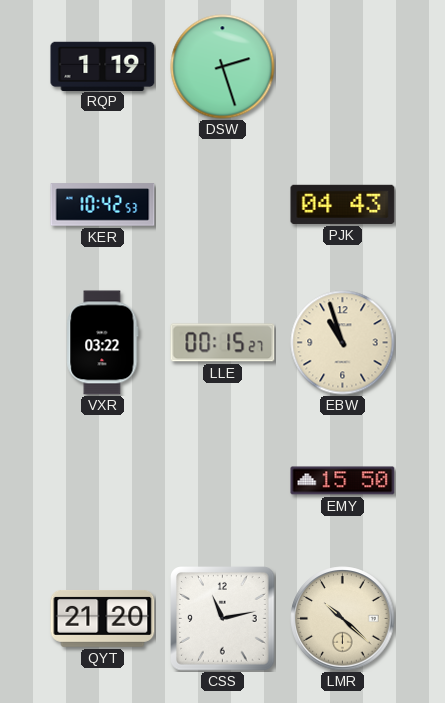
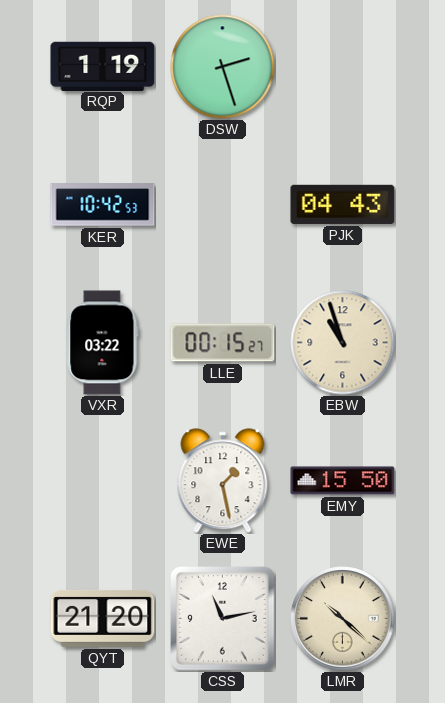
EWE: none -> 1:28
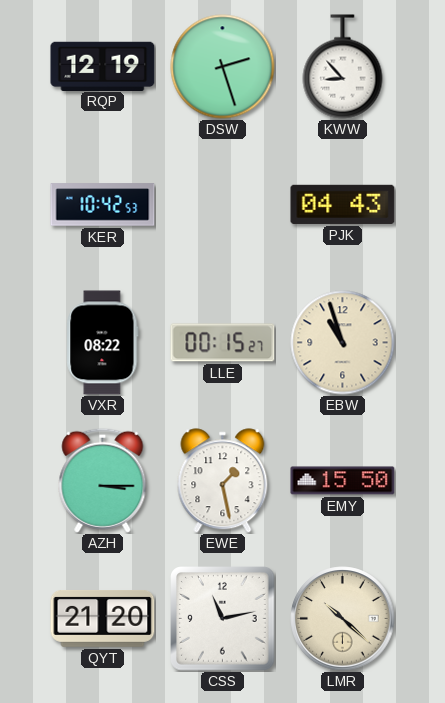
RQP: 1:19 -> 12:19
KWW: none -> 8:53
VXR: 03:22 -> 08:22
AZH: none -> 3:15
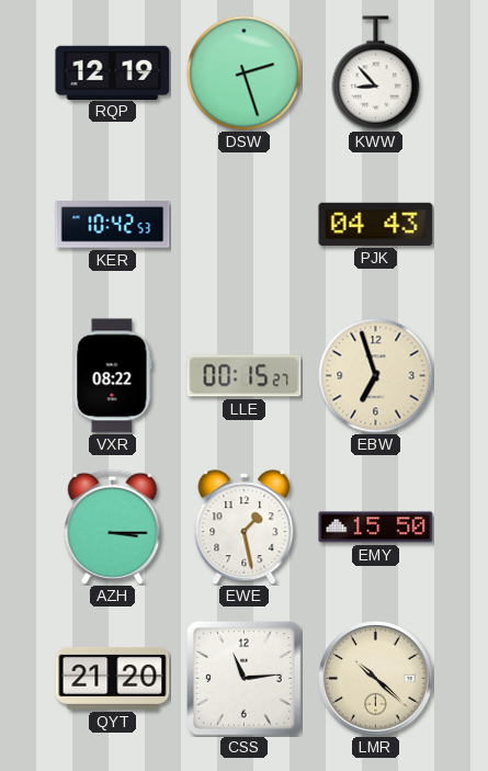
EBW: 10:57 -> 6:57
CSS: 11:13 -> 11:14
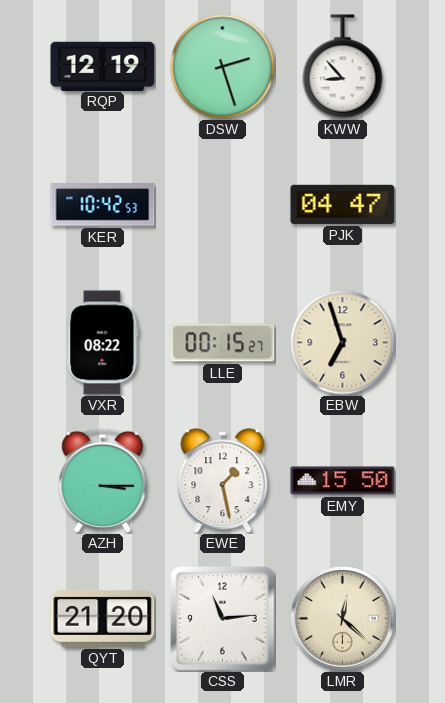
PJK: 04:43 -> 04:47
LMR: 10:22 -> 12:22
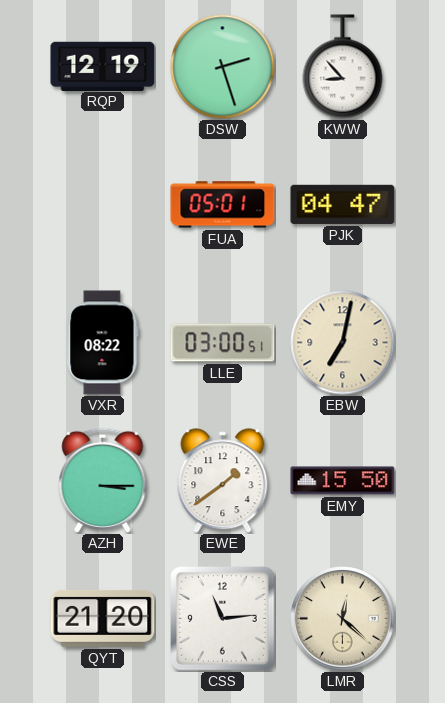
KER: 10:42 -> none
FUA: none -> 05:01
LLE: 00:15 -> 03:00
EBW: 6:57 -> 7:02
EWE: 1:28 -> 1:39
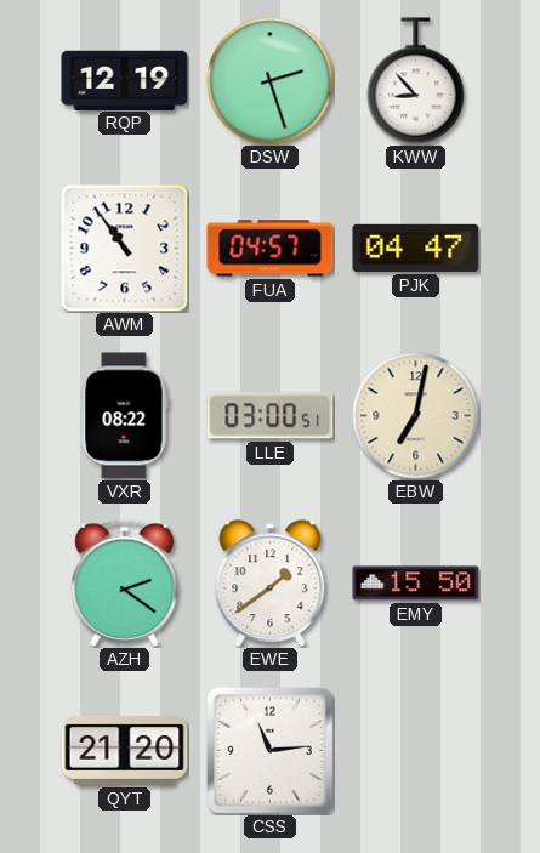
AWM: none -> 10:54
FUA: 05:01 -> 04:57
AZH: 3:15 -> 2:21
LMR: 12:22 -> none
